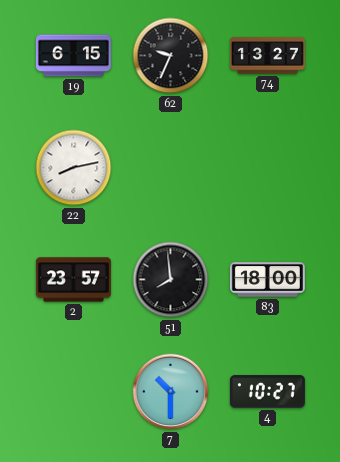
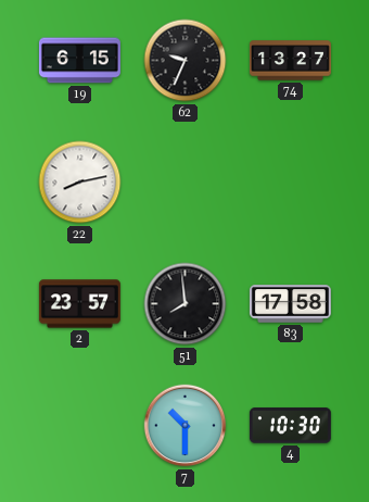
83: 18:00 -> 17:58
4: 10:27 -> 10:30
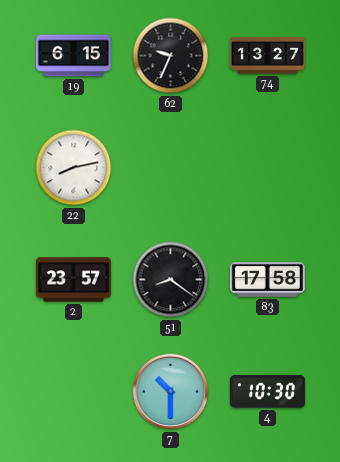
51: 7:59 -> 8:21
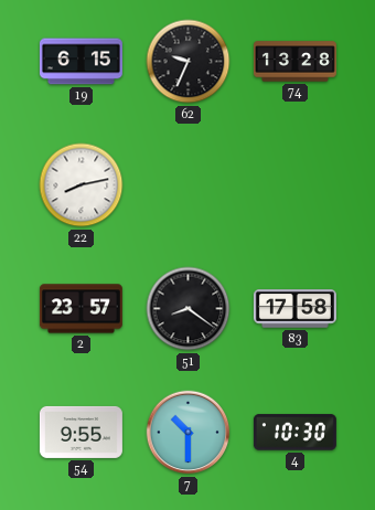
74: 13:27 -> 13:28
54: none -> 9:55
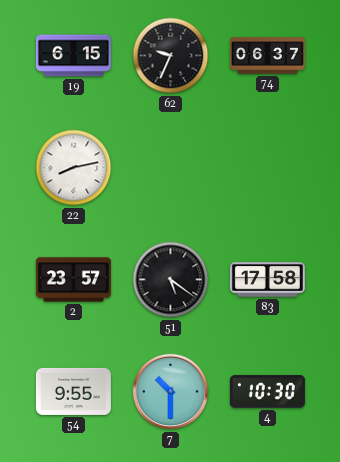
74: 13:28 -> 06:37
51: 8:21 -> 5:21
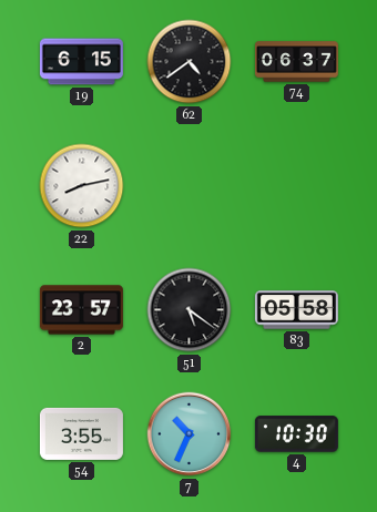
62: 9:34 -> 4:39
83: 17:58 -> 05:58
54: 9:55 -> 3:55
7: 10:30 -> 10:34
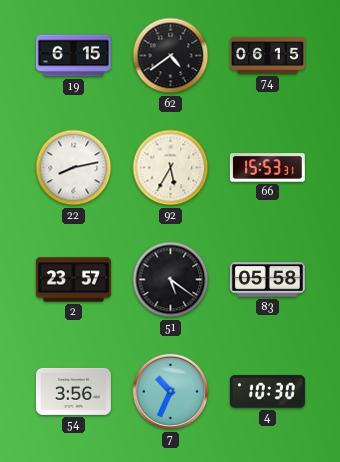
74: 06:37 -> 06:15
92: none -> 5:35
66: none -> 15:53
54: 3:55 -> 3:56
